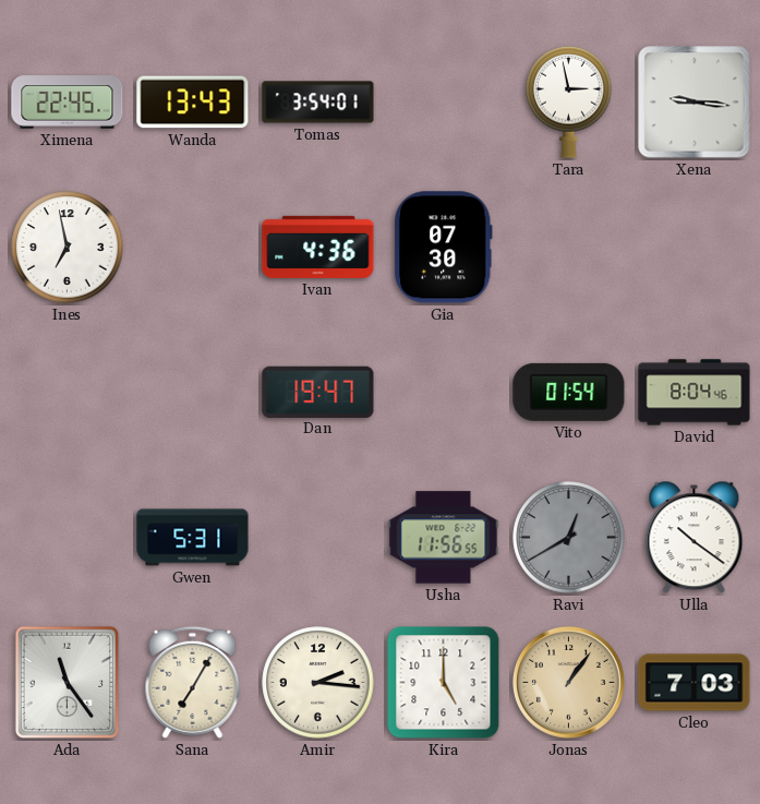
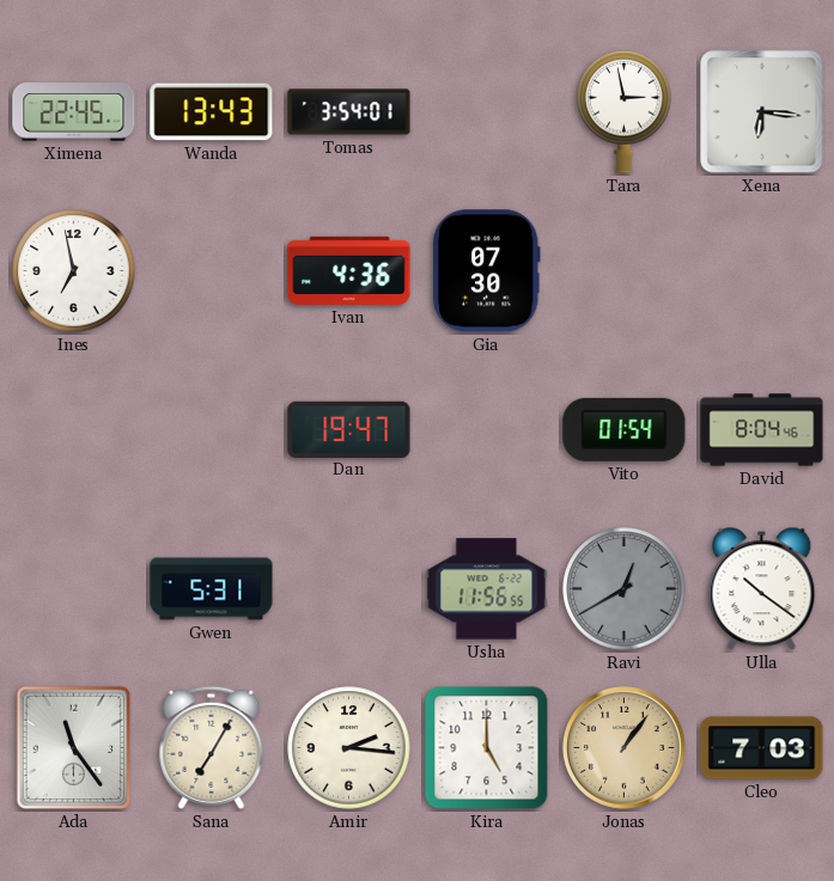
Xena: 9:16 -> 6:16
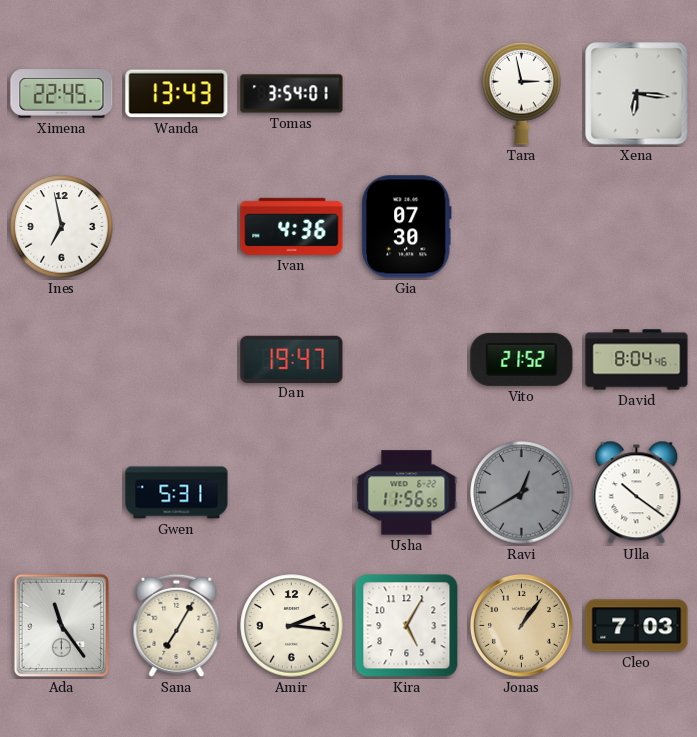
Vito: 01:54 -> 21:52
Kira: 5:00 -> 5:05
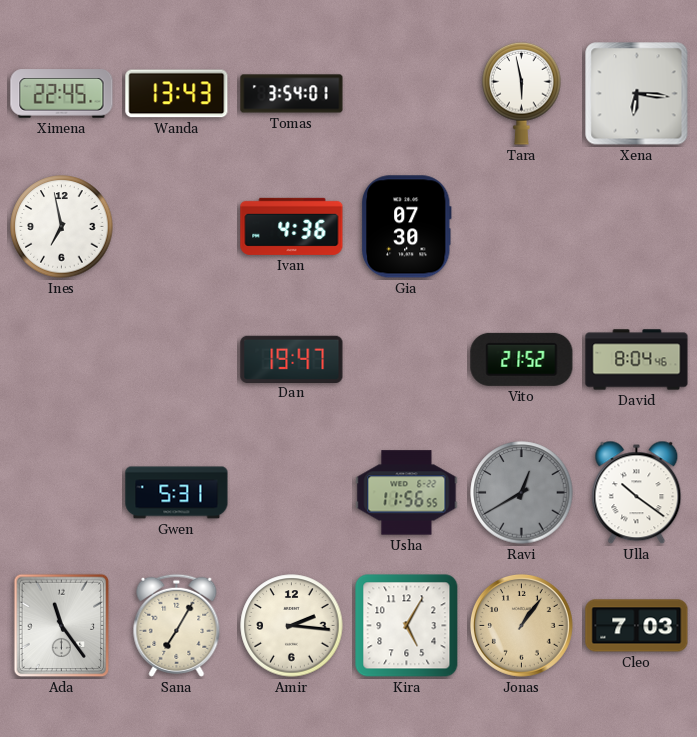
Tara: 2:58 -> 5:58
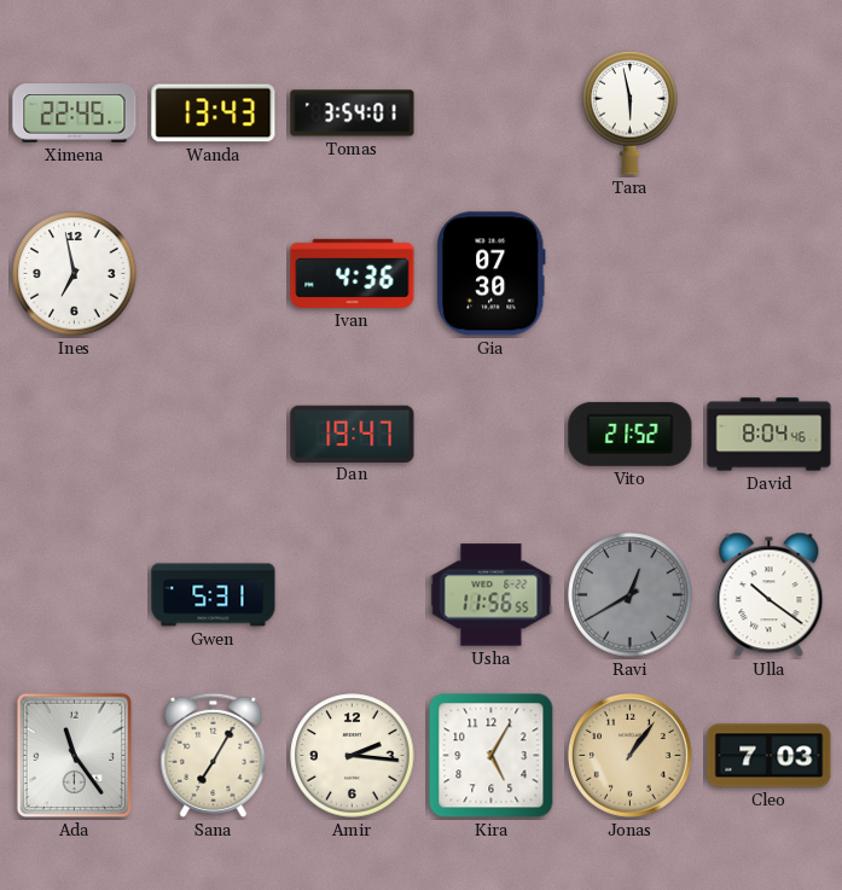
Xena: 6:16 -> none
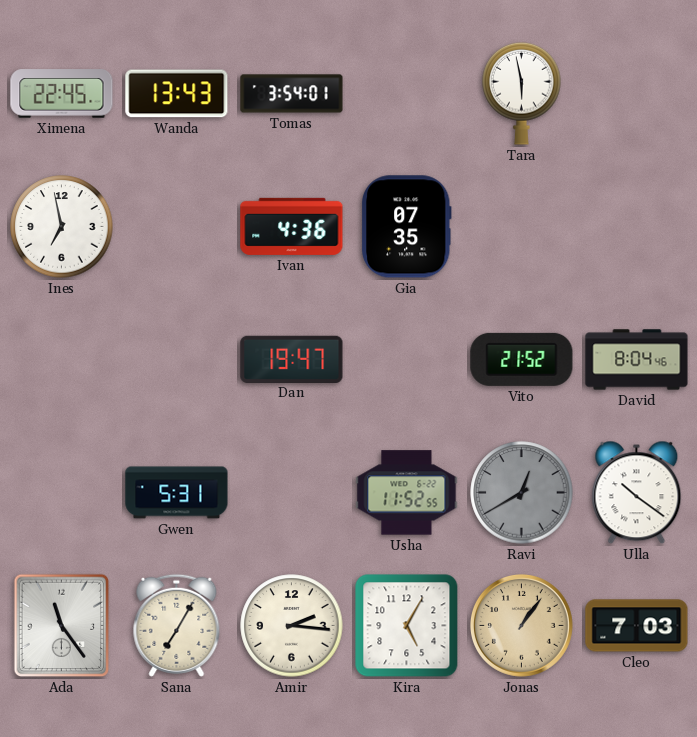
Gia: 07:30 -> 07:35
Usha: 11:56 -> 11:52
